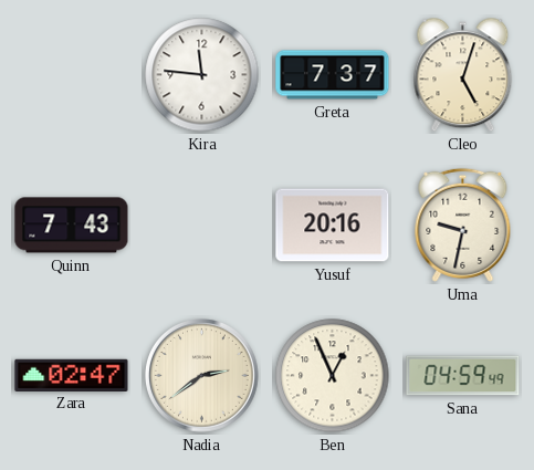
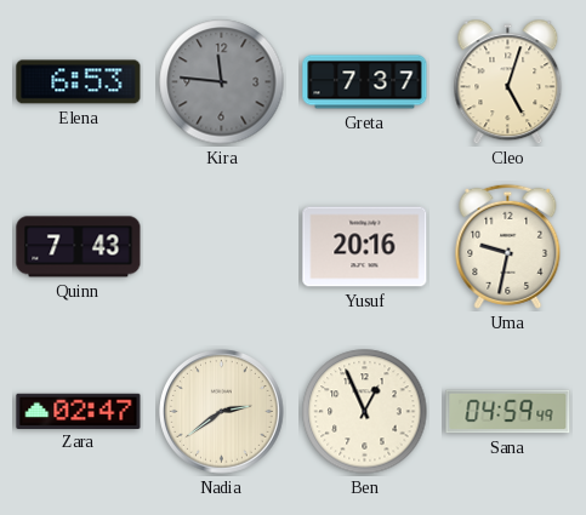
Elena: none -> 6:53
Kira dial: white -> grey
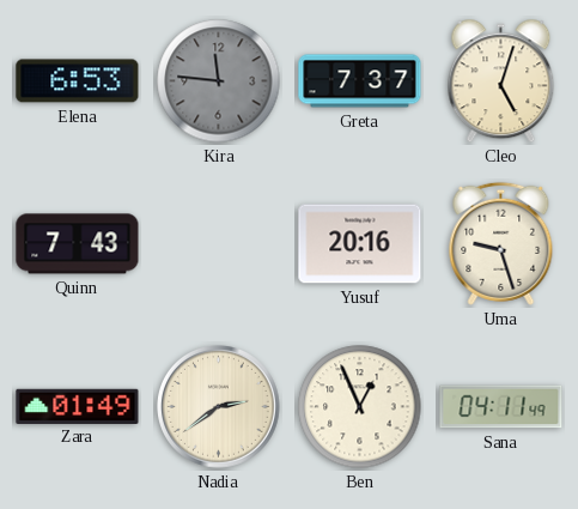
Uma: 9:32 -> 9:27
Zara: 02:47 -> 01:49
Sana: 04:59 -> 04:11
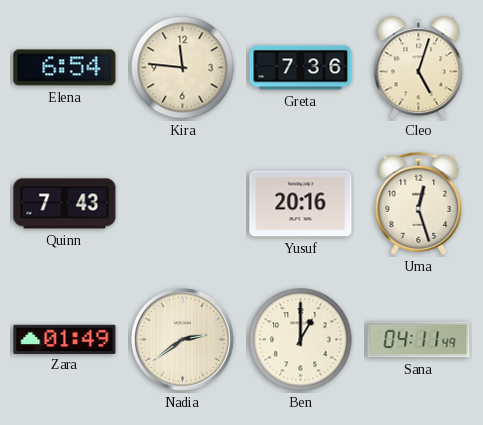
Elena: 6:53 -> 6:54
Kira dial: grey -> cream
Greta: 7:37 -> 7:36
Uma: 9:27 -> 12:27
Ben: 12:56 -> 1:00
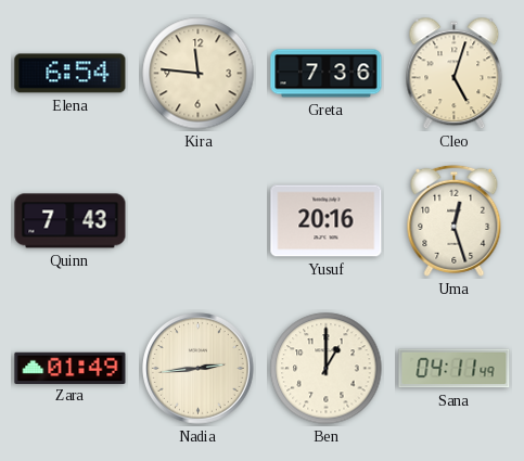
Nadia: 2:39 -> 2:44
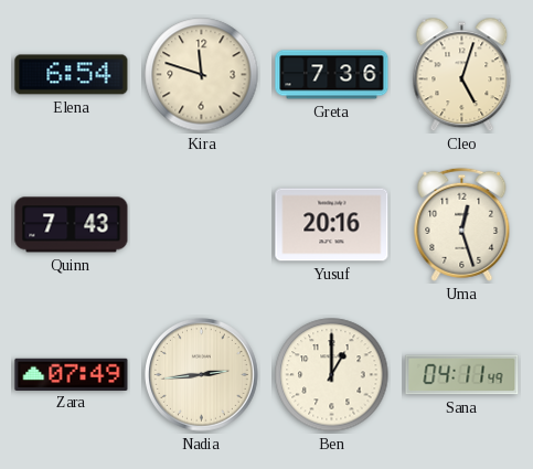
Kira: 11:46 -> 11:48
Zara: 01:49 -> 07:49
